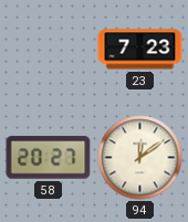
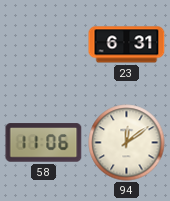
23: 7:23 -> 6:31
58: 20:27 -> 11:06
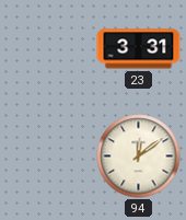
23: 6:31 -> 3:31
58: 11:06 -> none
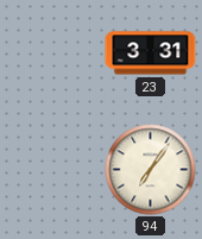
94: 12:09 -> 7:06
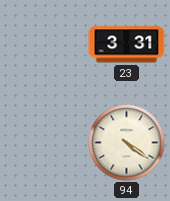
94: 7:06 -> 4:21
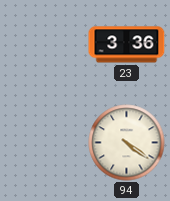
23: 3:31 -> 3:36
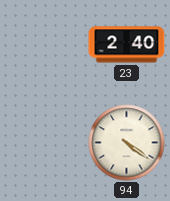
23: 3:36 -> 2:40
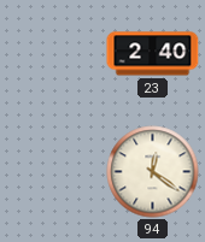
94: 4:21 -> 12:21
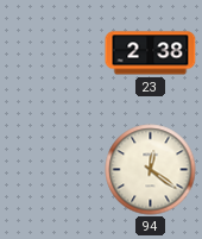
23: 2:40 -> 2:38
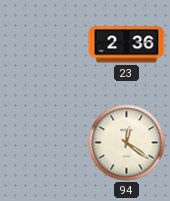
23: 2:38 -> 2:36
